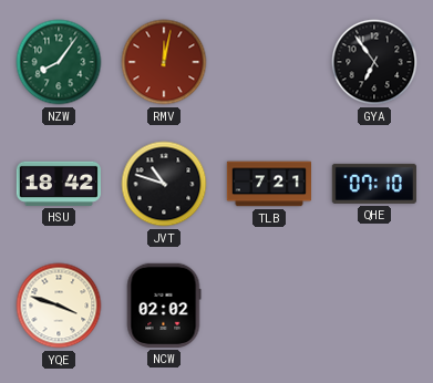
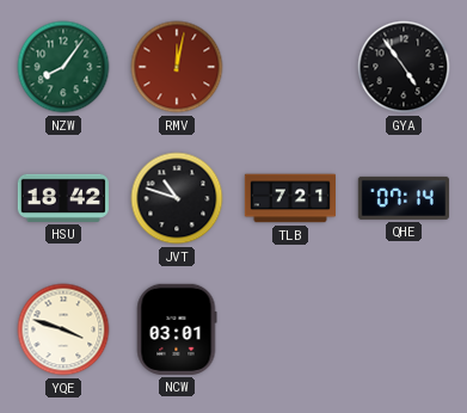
GYA: 6:54 -> 4:54
QHE: 07:10 -> 07:14
NCW: 02:02 -> 03:01
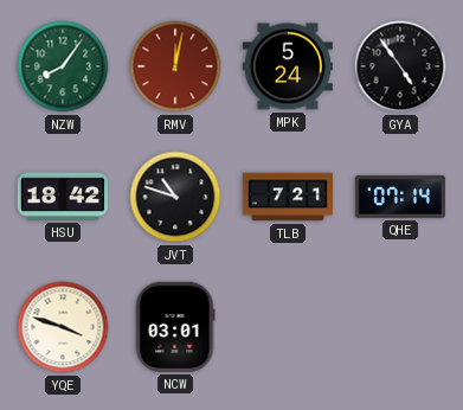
MPK: none -> 5:24
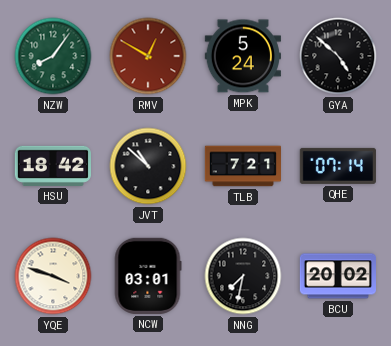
RMV: 12:02 -> 12:50
GYA: 4:54 -> 4:52
JVT: 10:48 -> 10:52
NNG: none -> 7:32
BCU: none -> 20:02
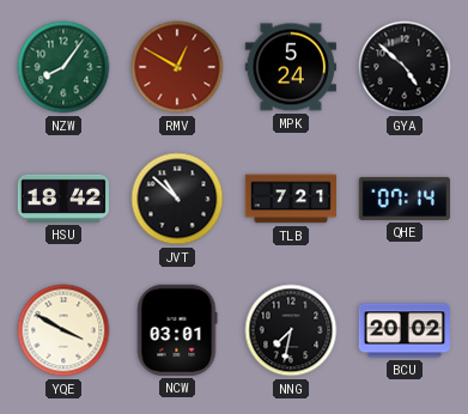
YQE: 3:48 -> 3:50
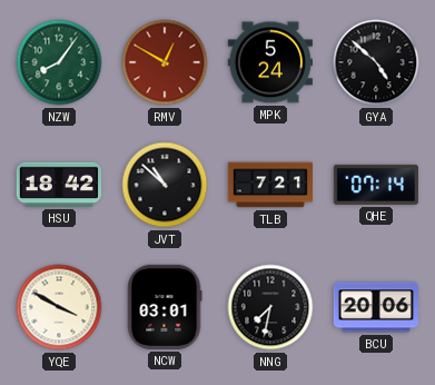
BCU: 20:02 -> 20:06
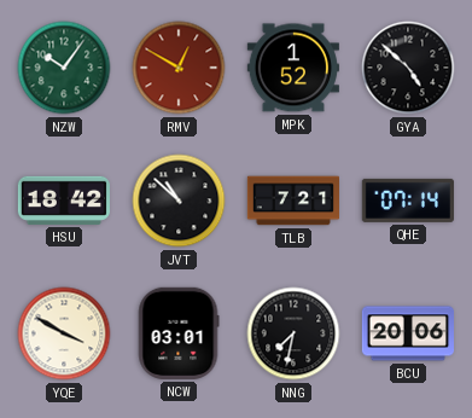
NZW: 8:06 -> 10:06
MPK: 5:24 -> 1:52
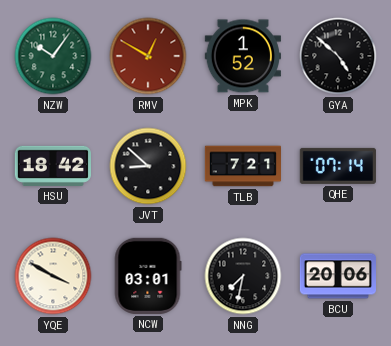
JVT: 10:52 -> 8:52
